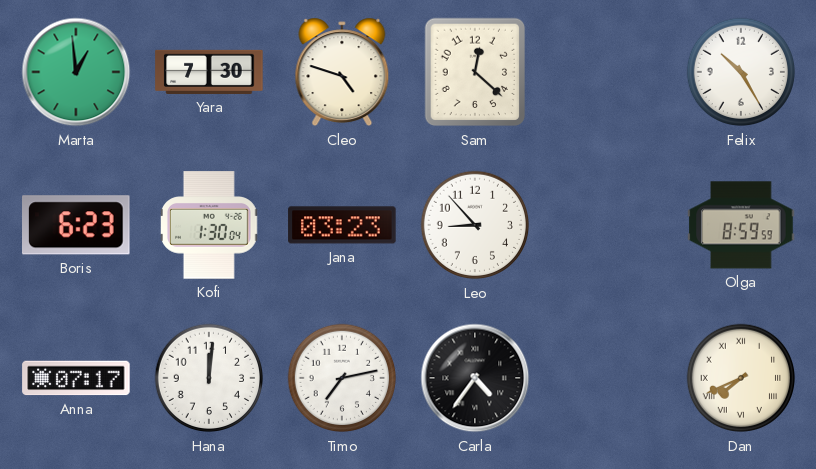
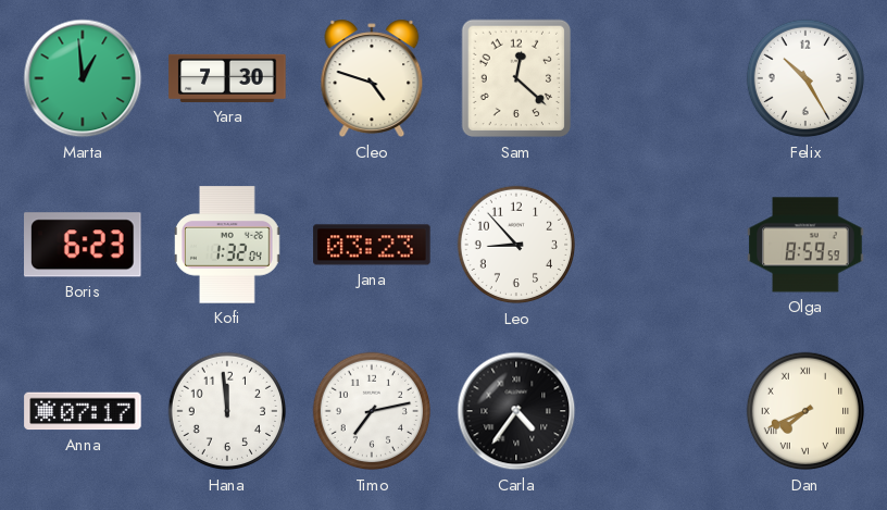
Kofi: 1:30 -> 1:32
Hana: 12:01 -> 11:59
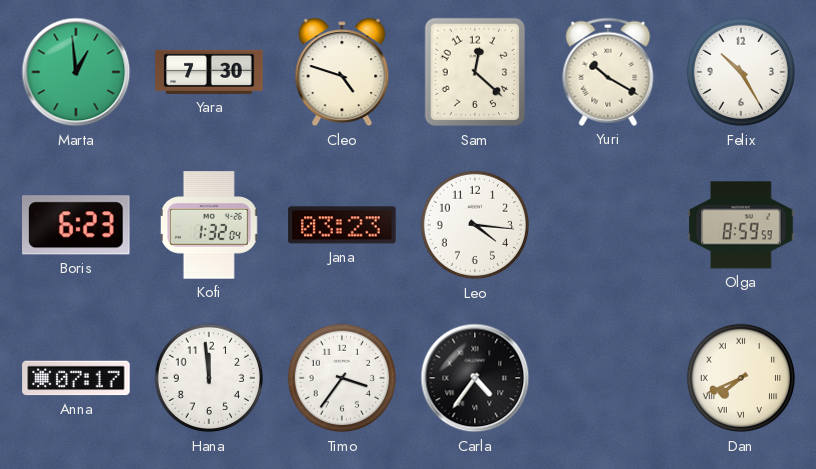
Yuri: none -> 10:20
Leo: 8:53 -> 4:16
Timo: 7:13 -> 3:36
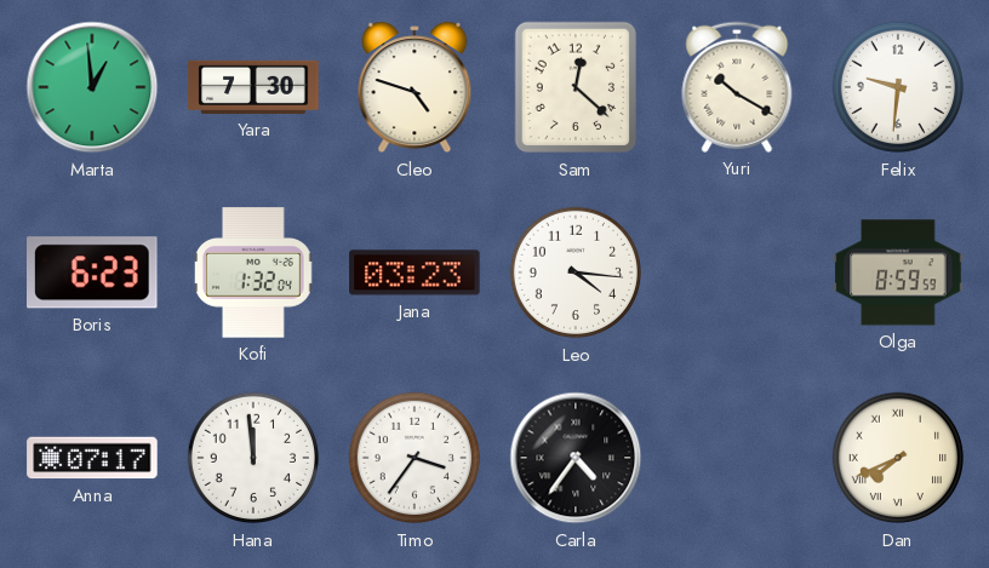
Felix: 10:25 -> 9:31
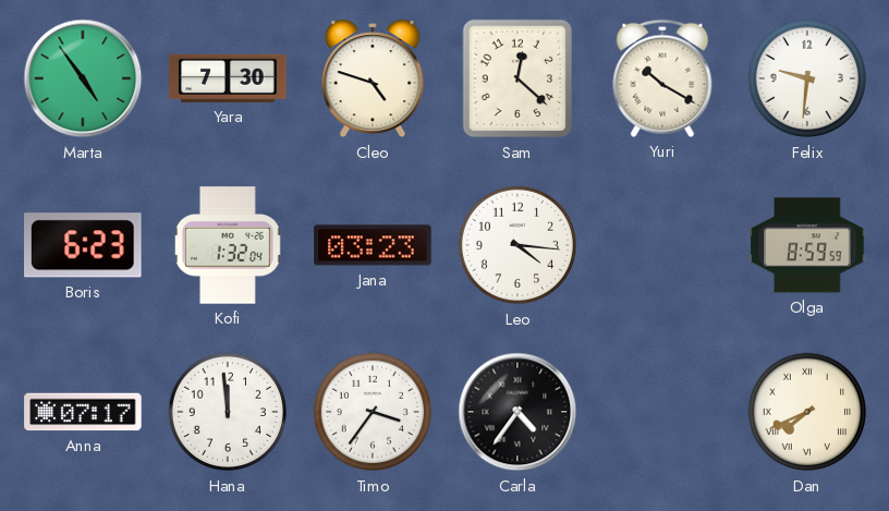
Marta: 12:59 -> 4:54
